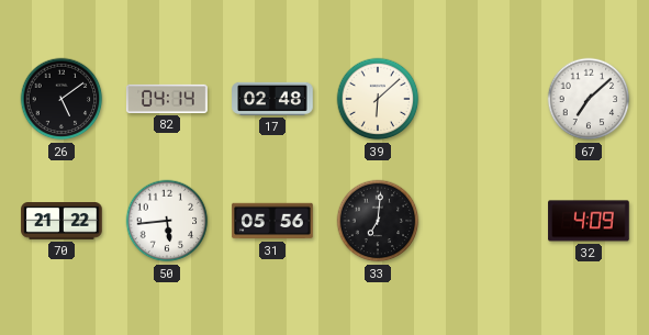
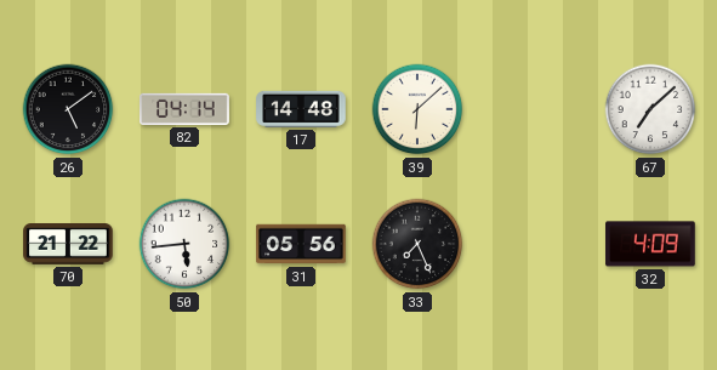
17: 02:48 -> 14:48
33: 7:01 -> 7:26
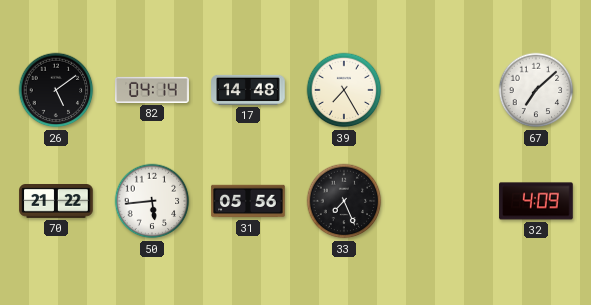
39: 6:08 -> 7:25
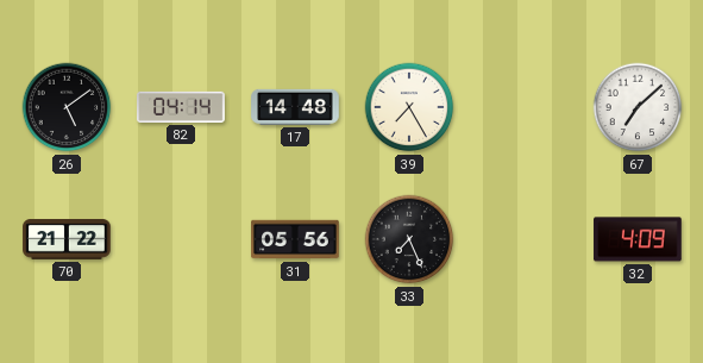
50: 5:44 -> none
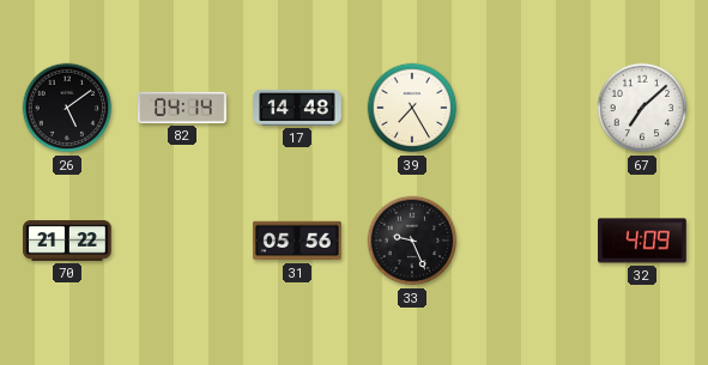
33: 7:26 -> 9:26
